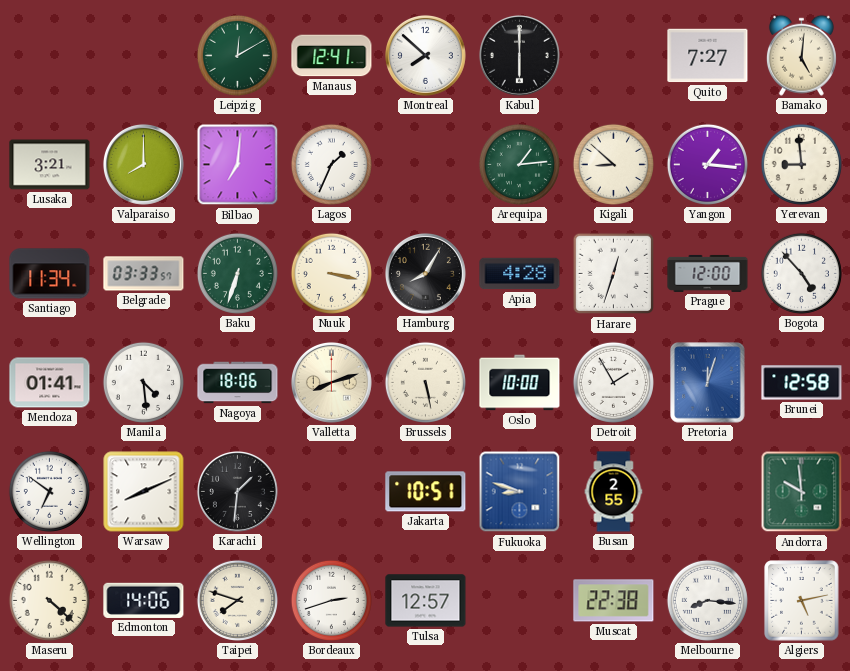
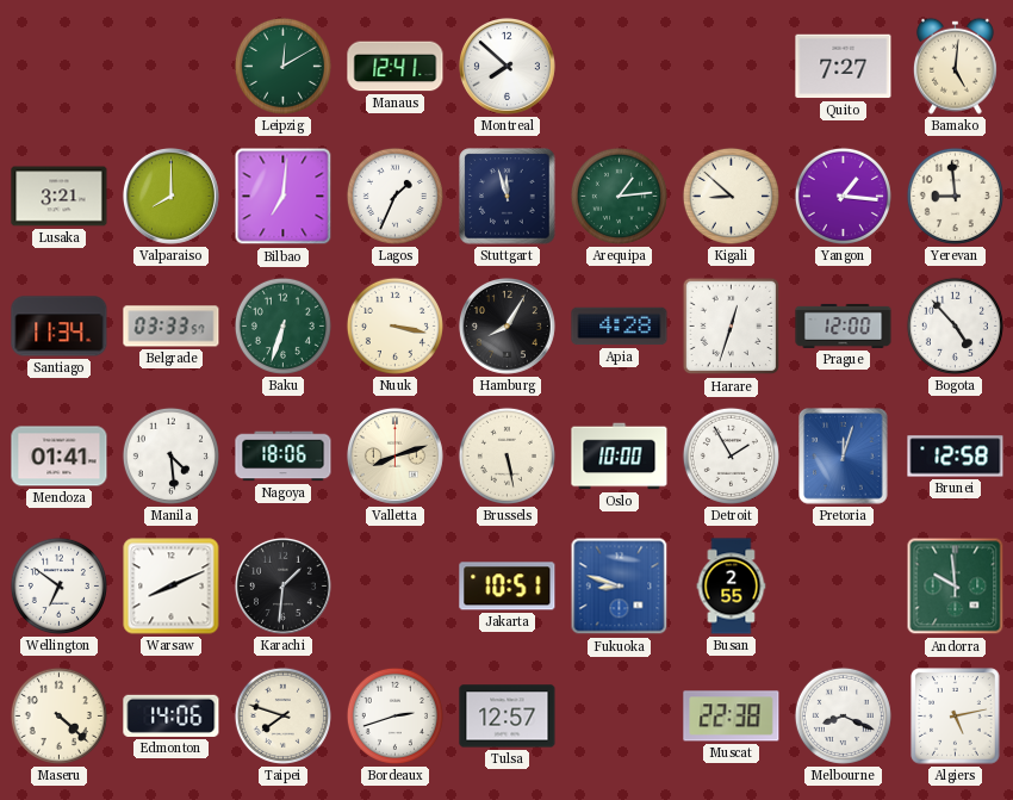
Kabul: 6:00 -> none
Stuttgart: none -> 11:57
Melbourne: 8:16 -> 8:19
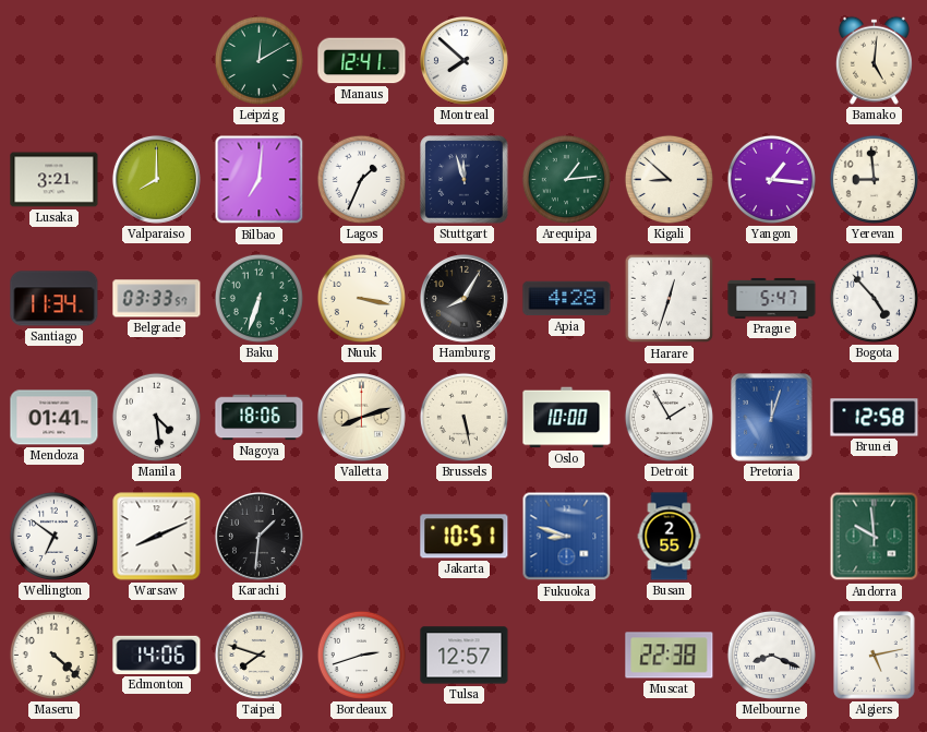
Quito: 7:27 -> none
Prague: 12:00 -> 5:47
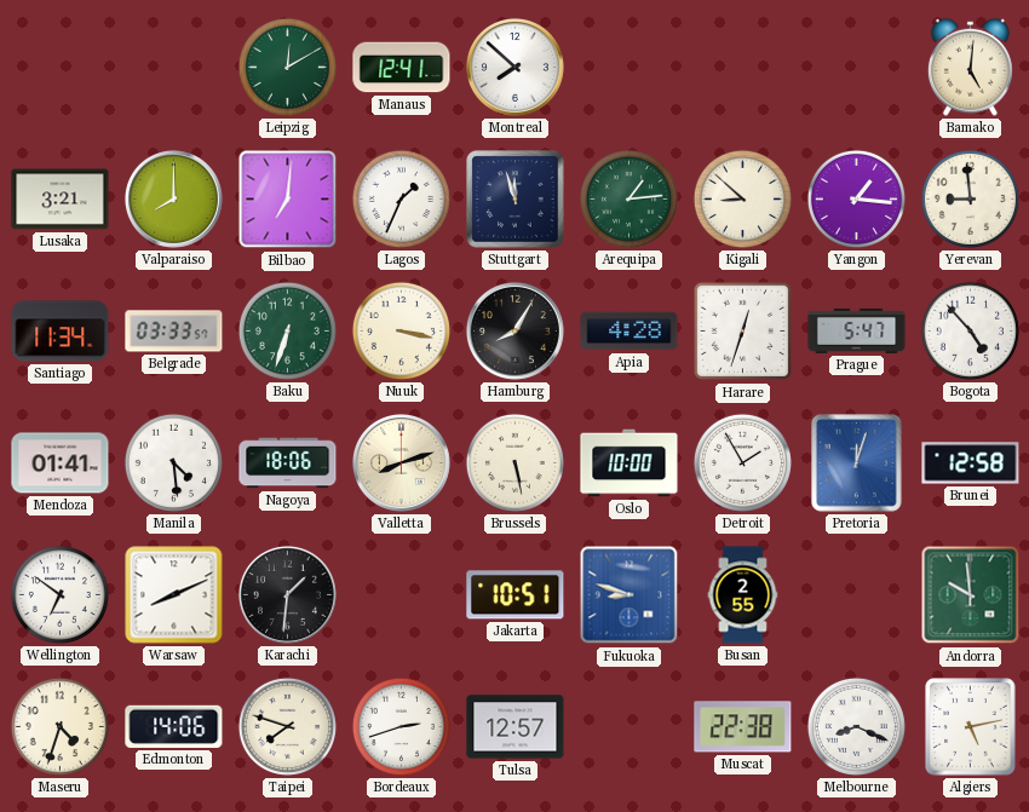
Maseru: 4:22 -> 4:33
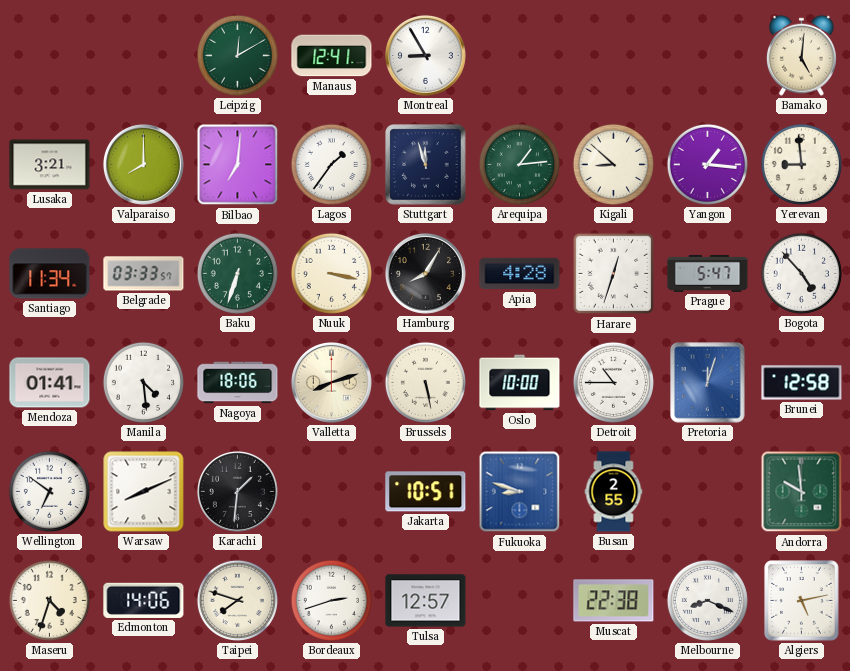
Montreal: 7:52 -> 8:55
Lagos: 1:34 -> 1:36
Detroit: 1:55 -> 10:45
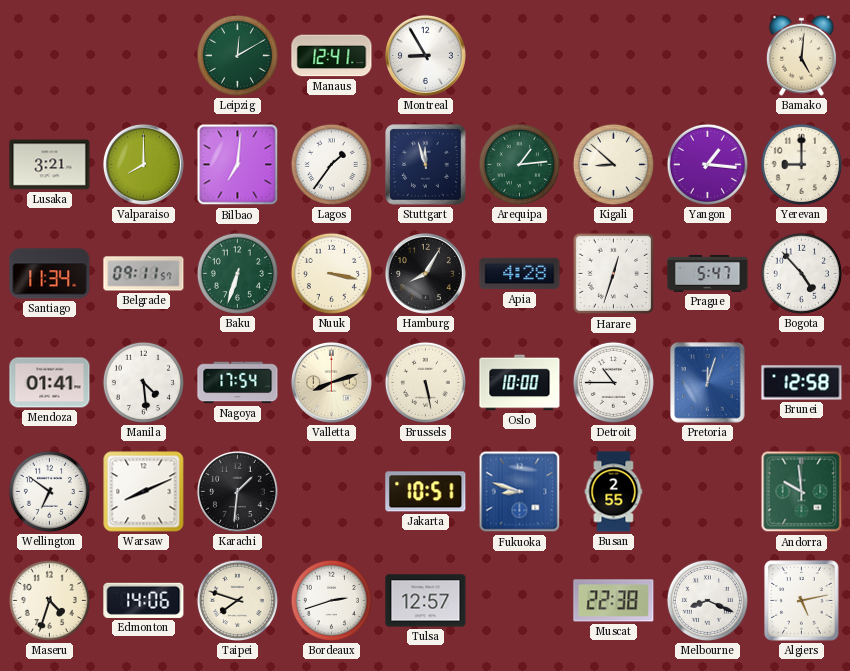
Yerevan: 8:59 -> 9:00
Belgrade: 03:33 -> 09:11
Nagoya: 18:06 -> 17:54
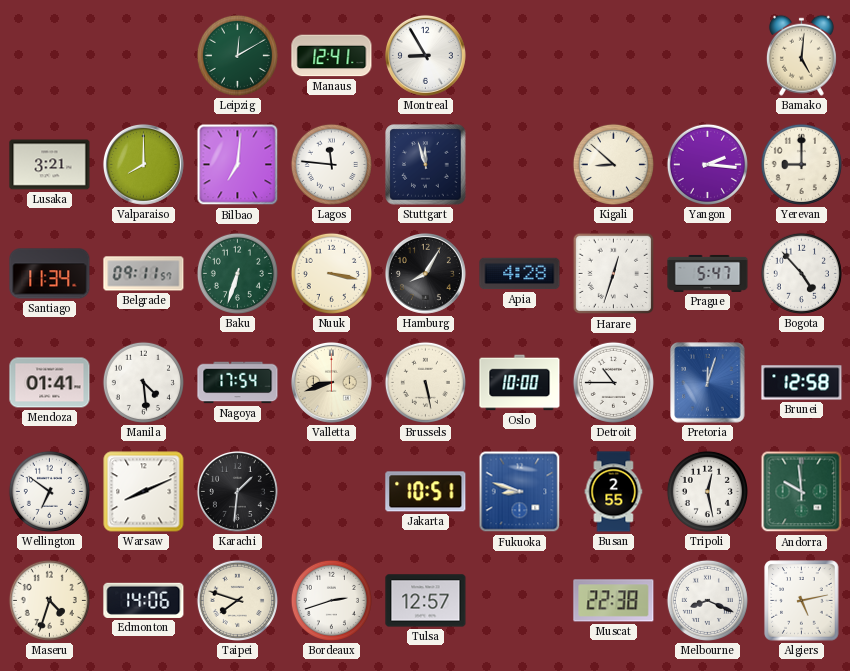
Lagos: 1:36 -> 11:46
Arequipa: 1:14 -> none
Yangon: 1:16 -> 2:16
Valletta: 8:12 -> 8:42
Tripoli: none -> 12:28
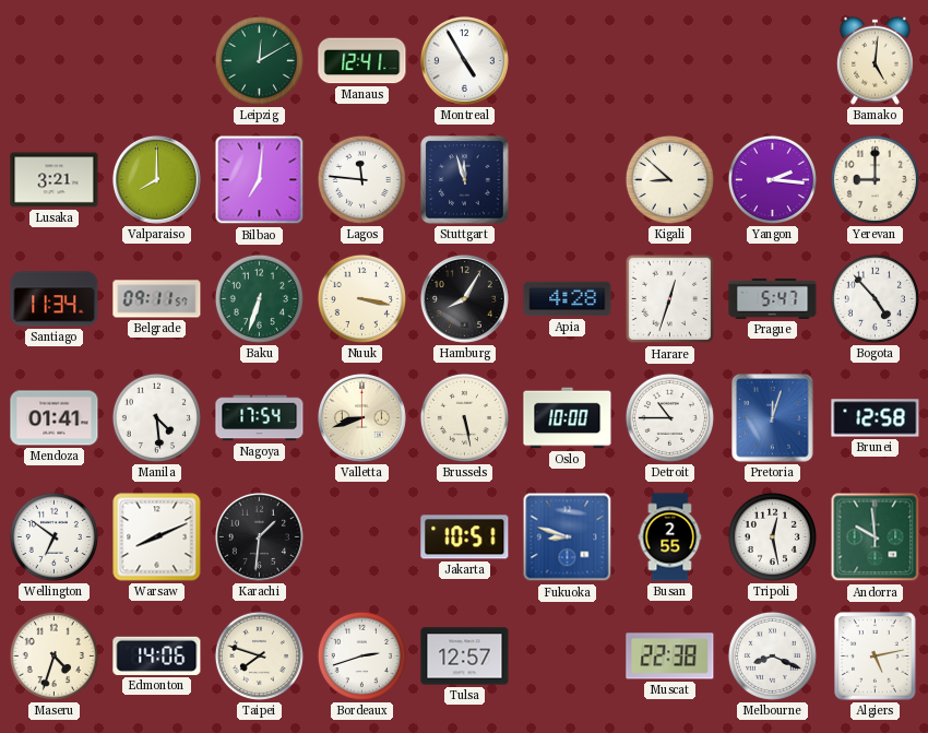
Montreal: 8:55 -> 4:55
